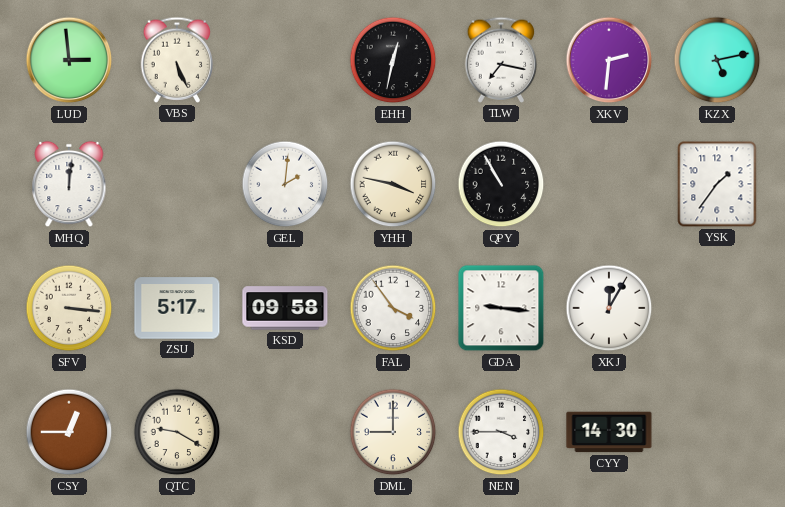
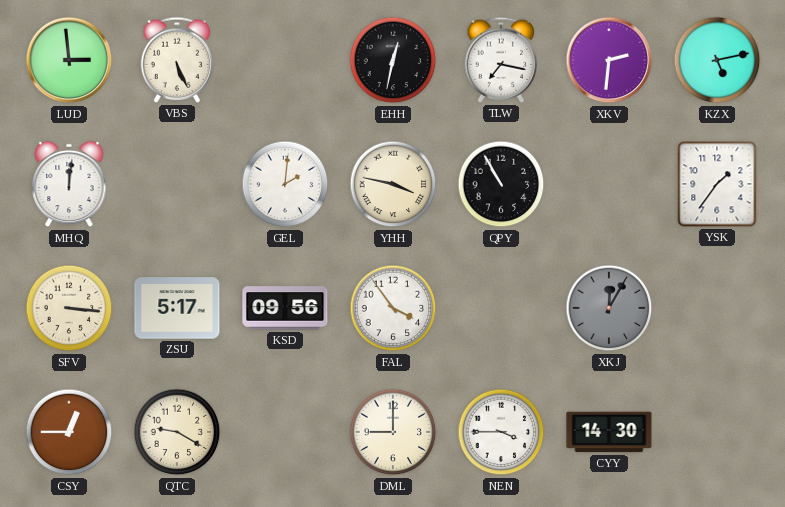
KSD: 09:58 -> 09:56
GDA: 9:16 -> none
XKJ dial: white -> grey
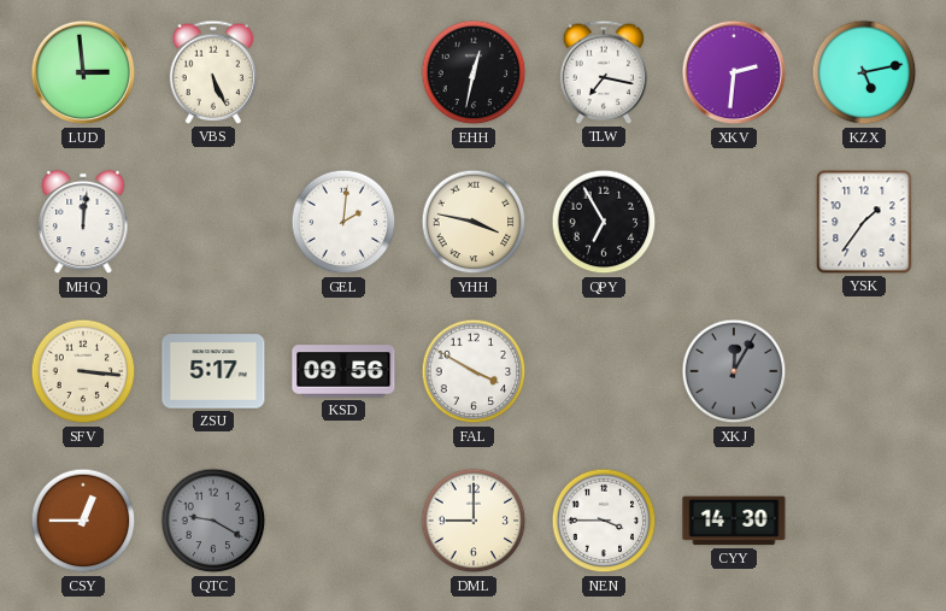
QPY: 10:55 -> 6:55
FAL: 3:54 -> 3:50
QTC dial: cream -> grey
